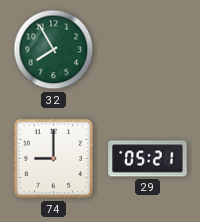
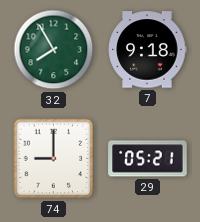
7: none -> 9:18
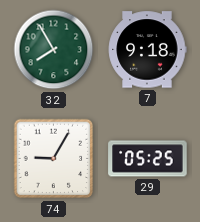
74: 9:00 -> 9:05
29: 05:21 -> 05:25
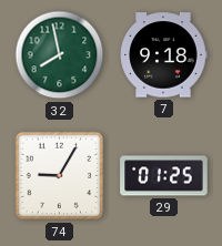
32: 7:55 -> 7:58
29: 05:25 -> 01:25
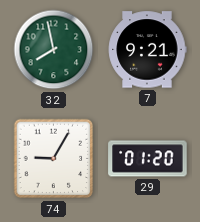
7: 9:18 -> 9:21
29: 01:25 -> 01:20
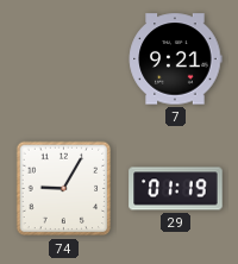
32: 7:58 -> none
29: 01:20 -> 01:19
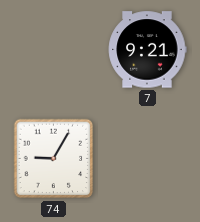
29: 01:19 -> none
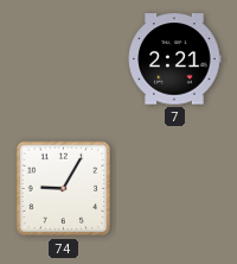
7: 9:21 -> 2:21
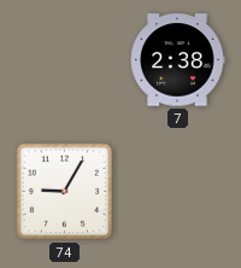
7: 2:21 -> 2:38
